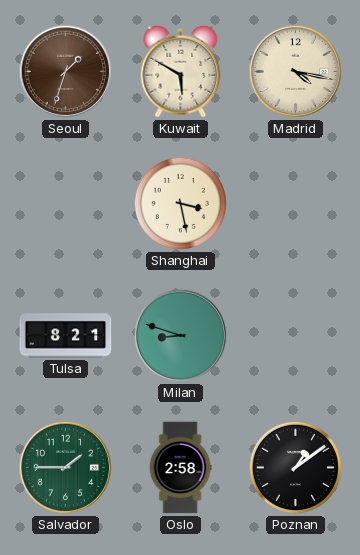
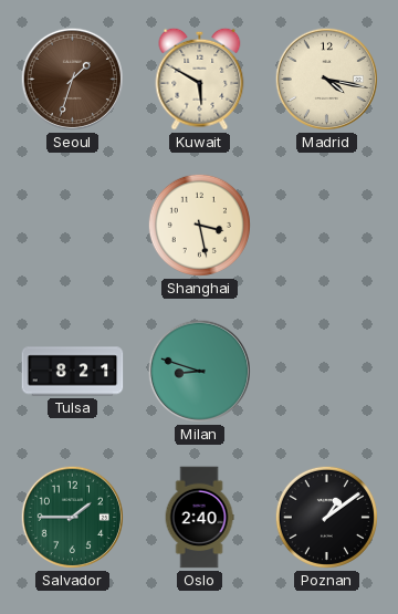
Oslo: 2:58 -> 2:40
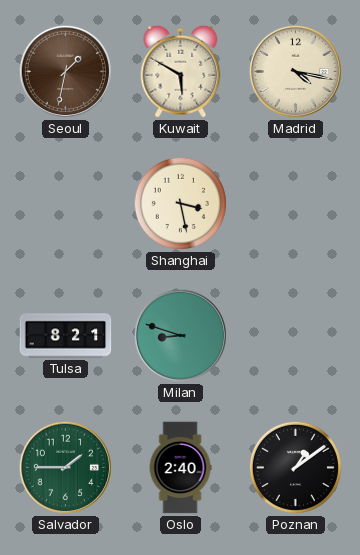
Seoul: 1:33 -> 1:32
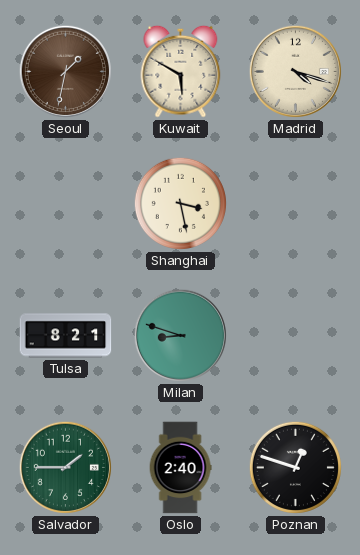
Madrid: 4:17 -> 4:18
Poznan: 1:09 -> 12:48
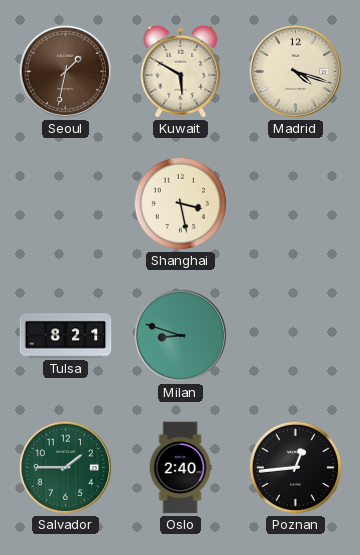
Poznan: 12:48 -> 12:44
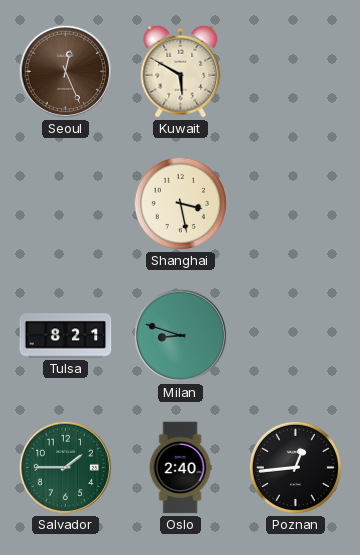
Seoul: 1:32 -> 12:26
Madrid: 4:18 -> none
